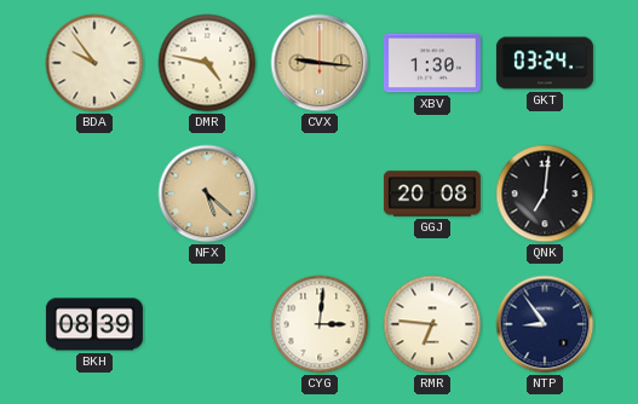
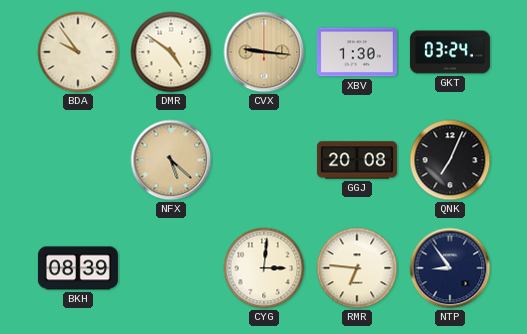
DMR: 4:47 -> 4:51
QNK: 7:01 -> 7:04
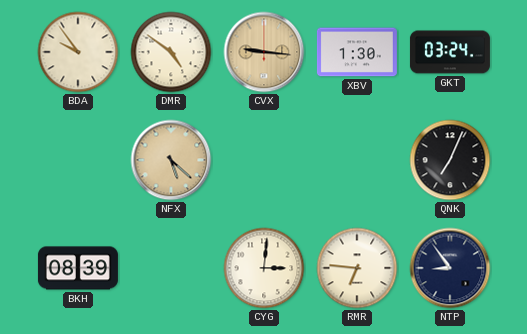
GGJ: 20:08 -> none
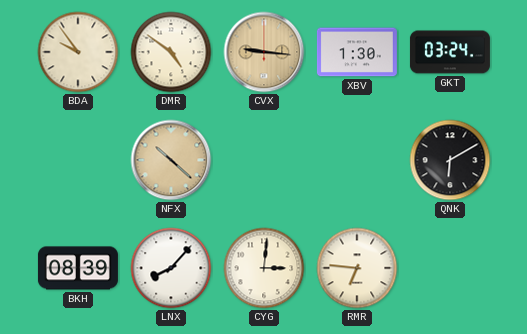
NFX: 5:22 -> 10:22
QNK: 7:04 -> 6:10
LNX: none -> 8:07
NTP: 8:54 -> none
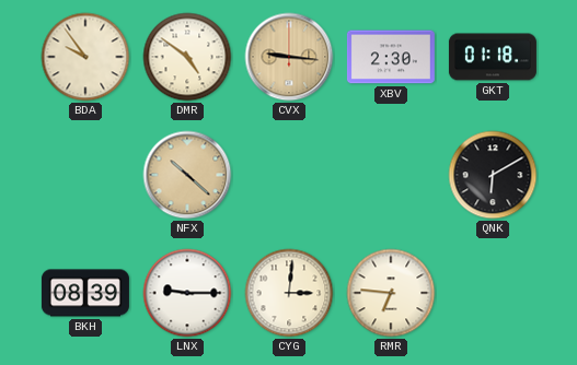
XBV: 1:30 -> 2:30
GKT: 03:24 -> 01:18
LNX: 8:07 -> 9:15
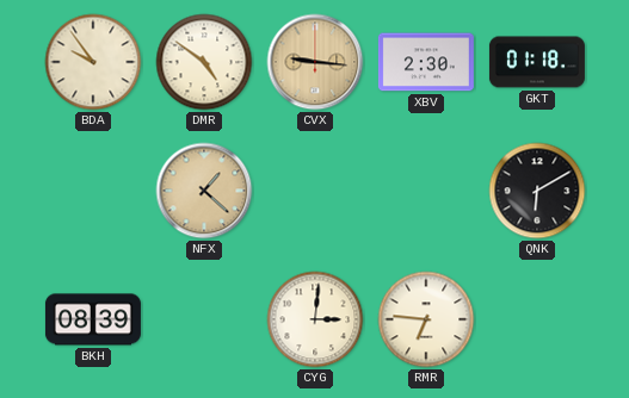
NFX: 10:22 -> 1:22
LNX: 9:15 -> none
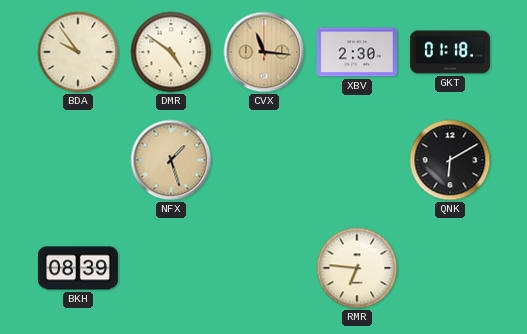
CVX: 9:16 -> 11:16
NFX: 1:22 -> 1:27
CYG: 3:01 -> none
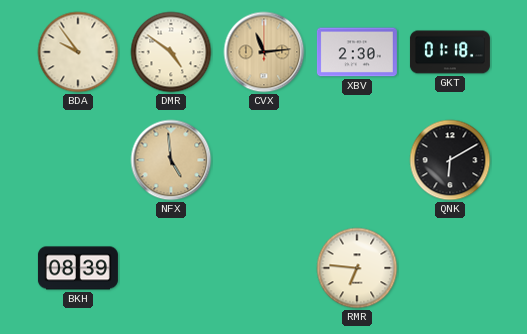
CVX: 11:16 -> 11:14
NFX: 1:27 -> 4:59
